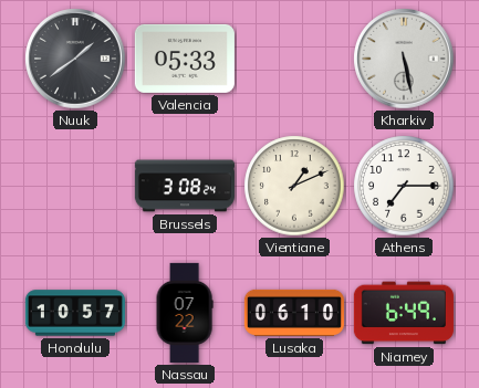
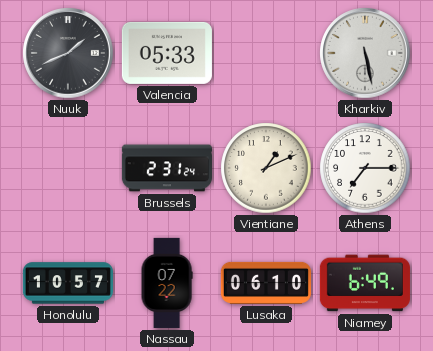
Nuuk: 1:39 -> 1:41
Brussels: 3:08 -> 2:31
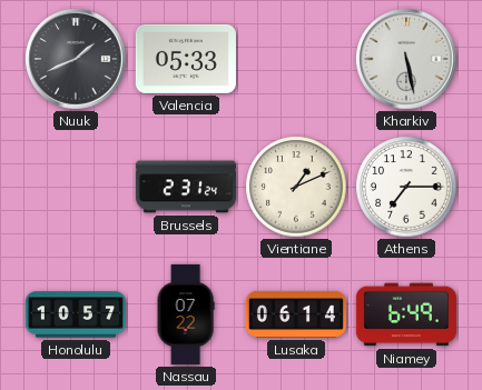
Lusaka: 06:10 -> 06:14
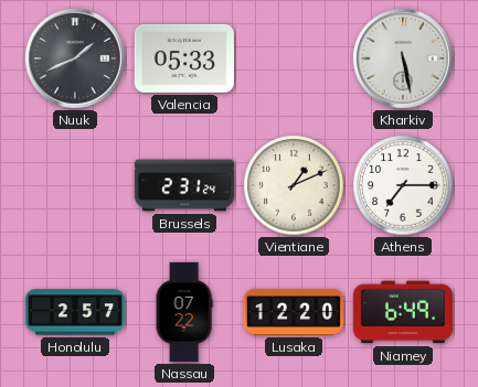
Honolulu: 10:57 -> 2:57
Lusaka: 06:14 -> 12:20
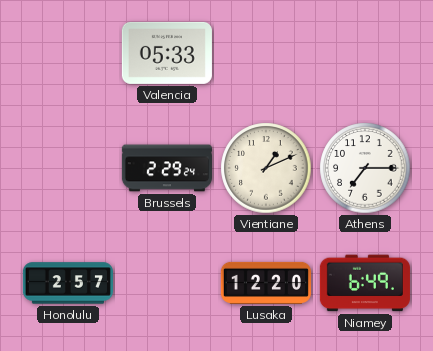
Nuuk: 1:41 -> none
Kharkiv: 5:28 -> none
Brussels: 2:31 -> 2:29
Nassau: 07:22 -> none
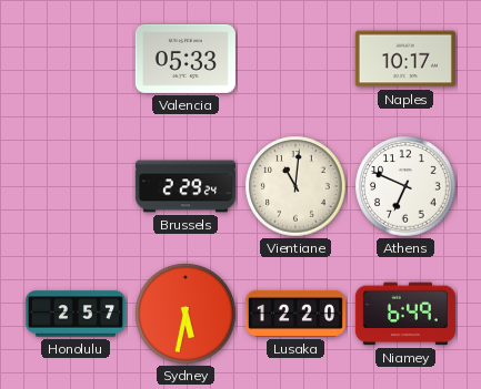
Naples: none -> 10:17
Vientiane: 1:11 -> 11:01
Athens: 7:15 -> 6:49
Sydney: none -> 5:32
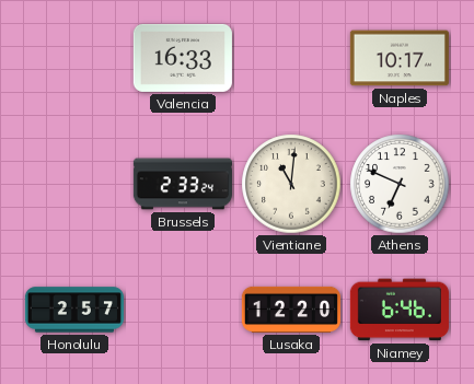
Valencia: 05:33 -> 16:33
Brussels: 2:29 -> 2:33
Sydney: 5:32 -> none
Niamey: 6:49 -> 6:46
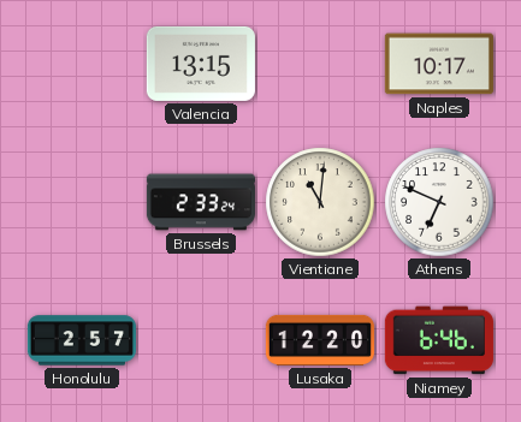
Valencia: 16:33 -> 13:15
